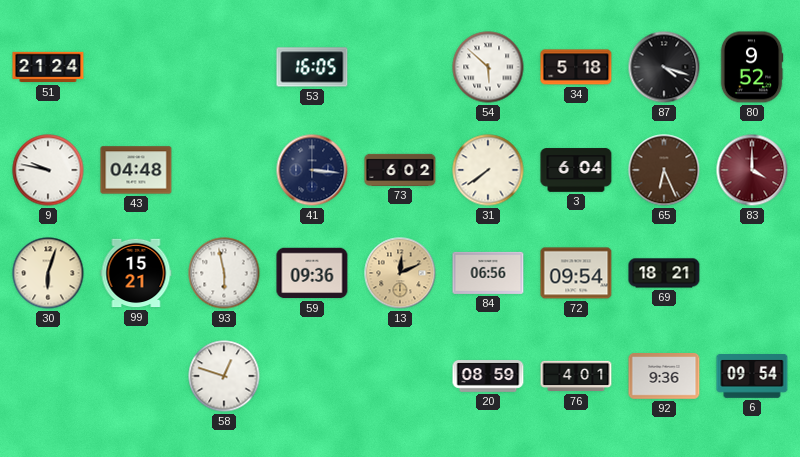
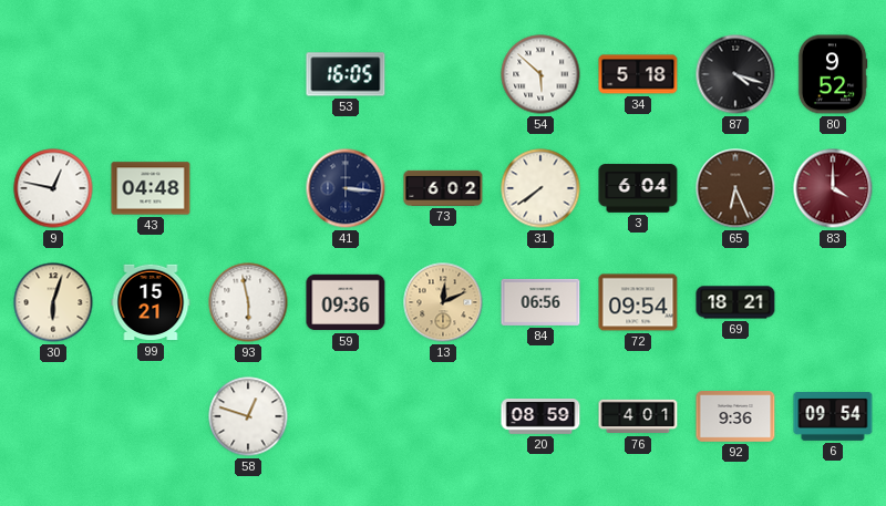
51: 21:24 -> none
9: 9:47 -> 12:47
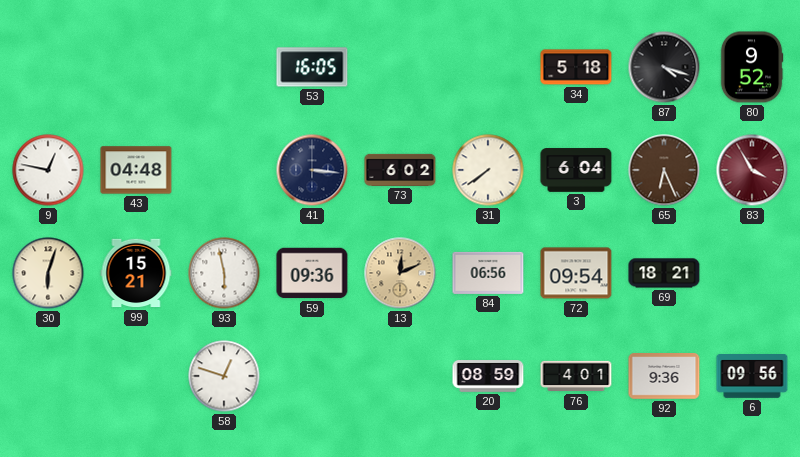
54: 5:52 -> none
83: 4:00 -> 3:55
6: 09:54 -> 09:56
